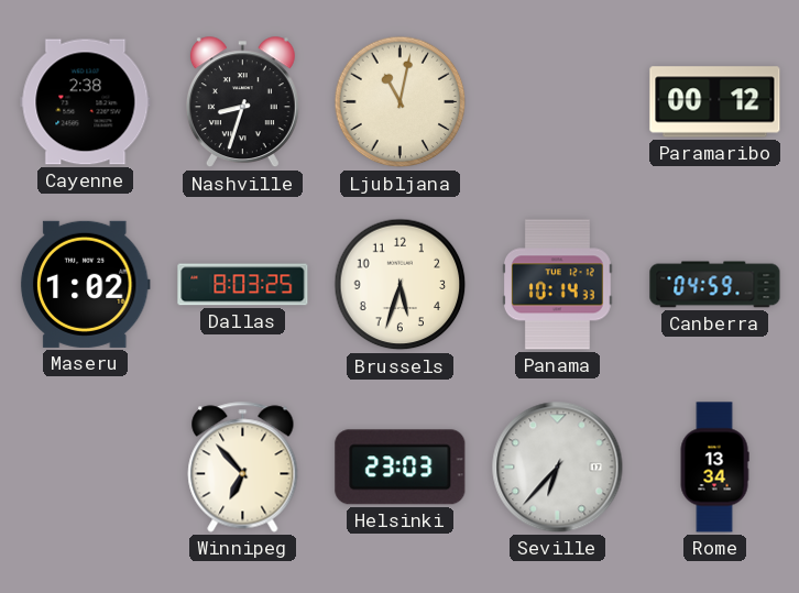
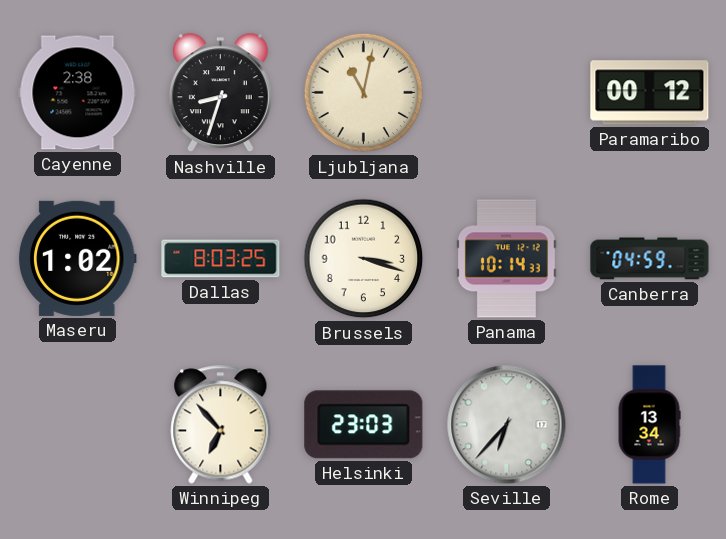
Brussels: 5:33 -> 3:18
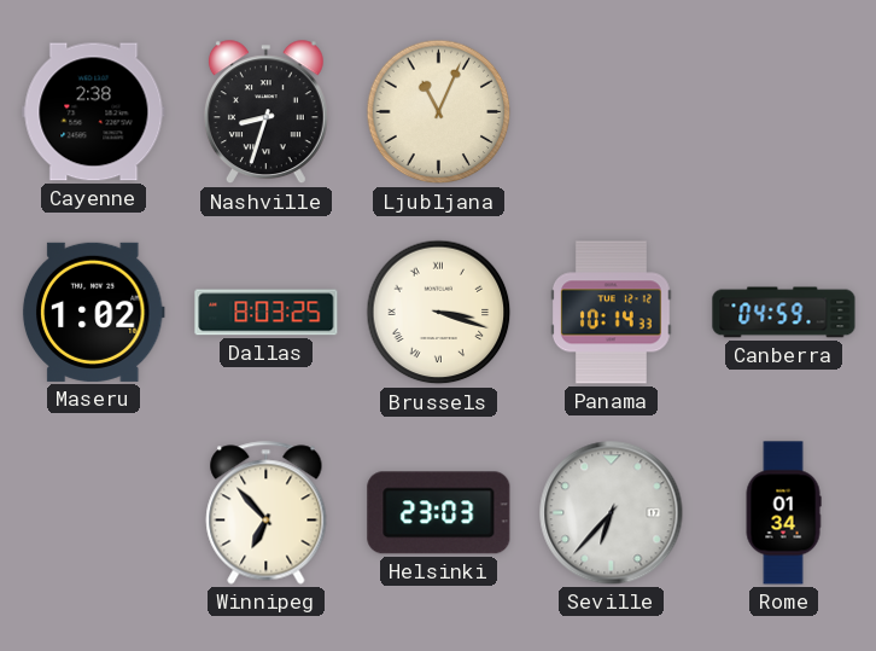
Ljubljana: 11:02 -> 11:04
Paramaribo: 00:12 -> none
Brussels numerals: Arabic -> Roman
Rome: 13:34 -> 01:34
